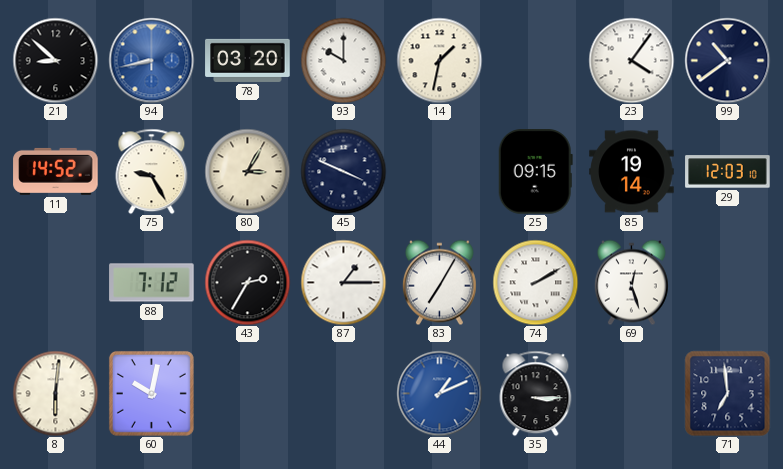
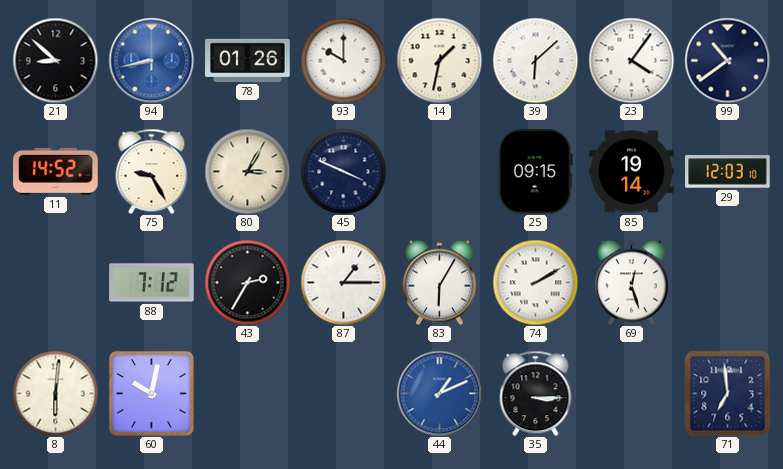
78: 03:20 -> 01:26
39: none -> 6:08
83: 7:05 -> 6:05
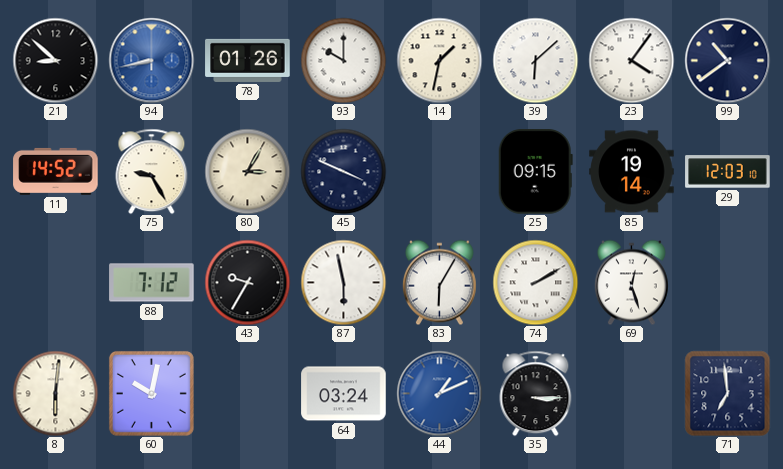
43: 2:35 -> 9:35
87: 1:15 -> 5:58
64: none -> 03:24
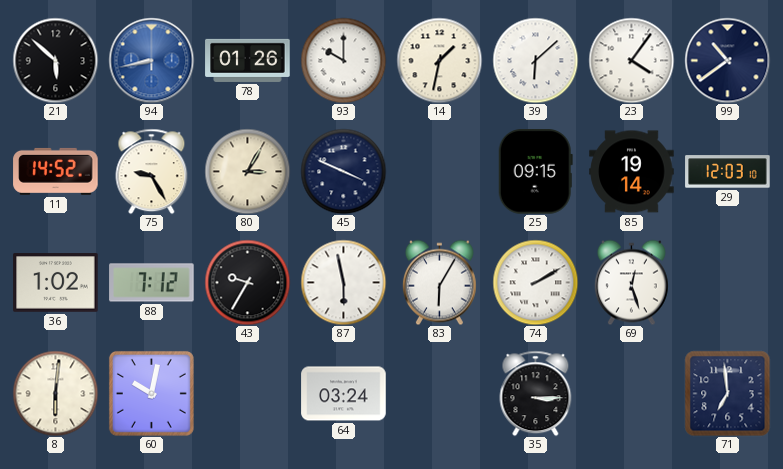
21: 8:52 -> 5:52
36: none -> 1:02
44: 1:11 -> none
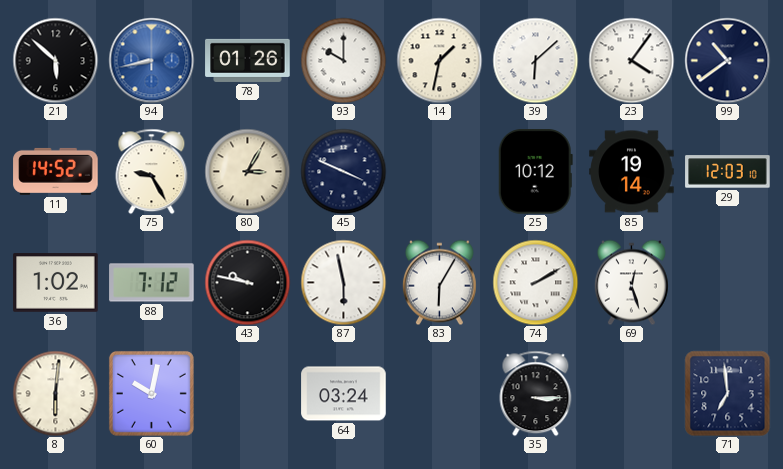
25: 09:15 -> 10:12
43: 9:35 -> 9:47
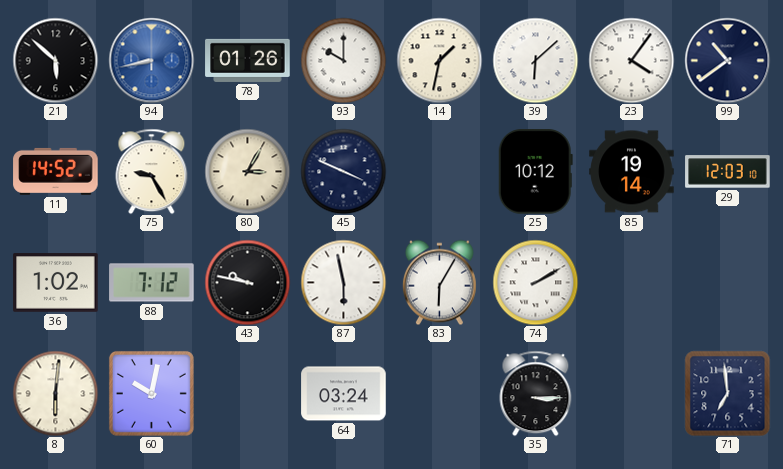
69: 12:27 -> none
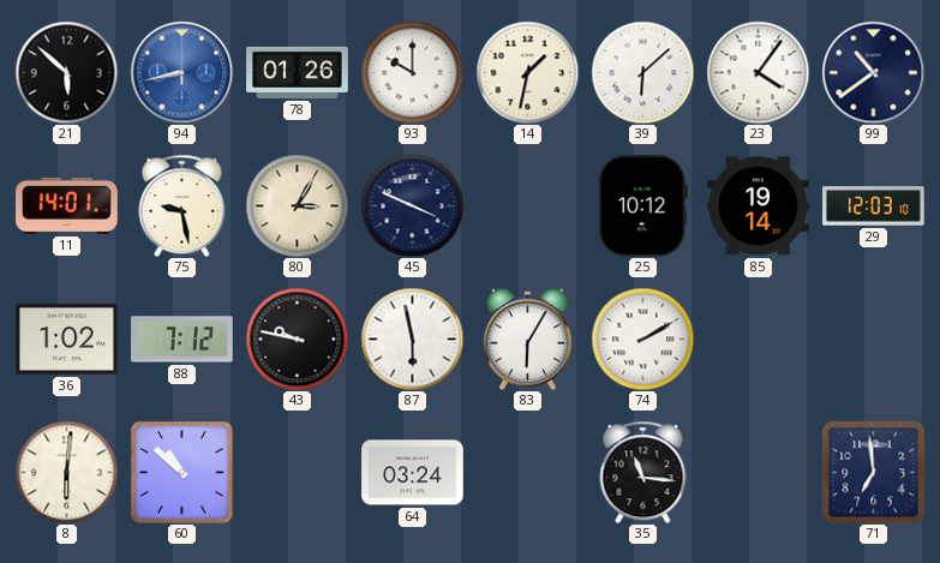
11: 14:52 -> 14:01
75: 9:25 -> 9:28
60: 10:02 -> 10:52
35: 3:15 -> 11:16
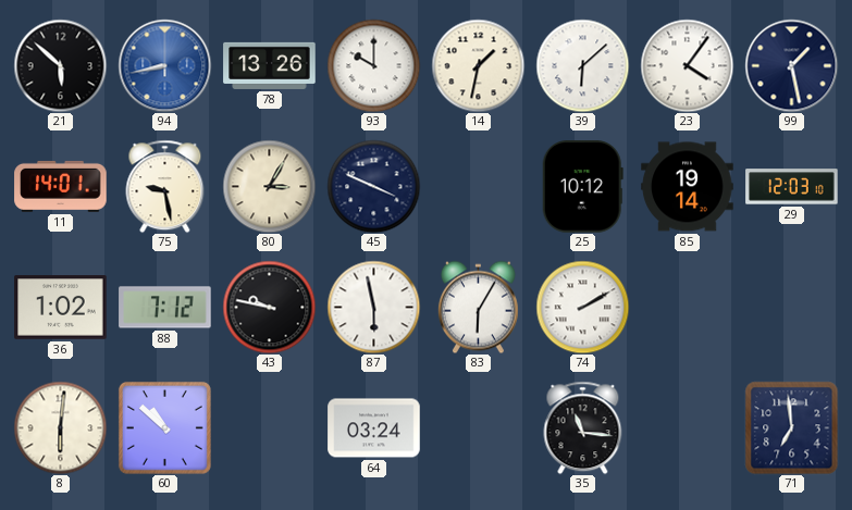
78: 01:26 -> 13:26
99: 10:39 -> 1:28
